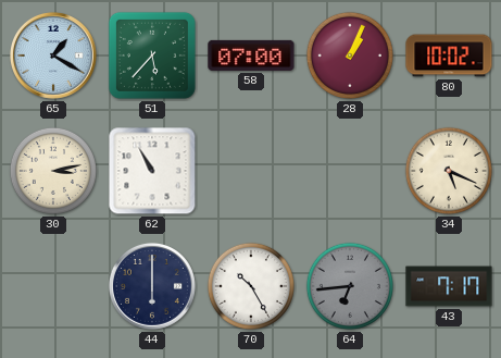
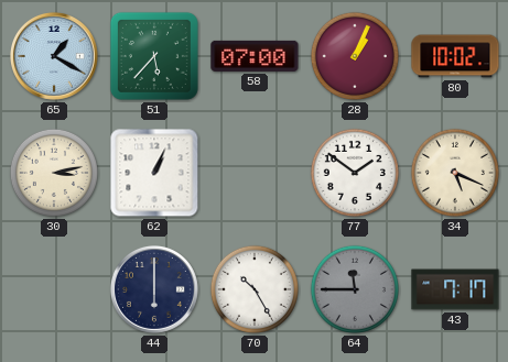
62: 10:55 -> 1:04
77: none -> 1:51
64: 6:44 -> 11:45
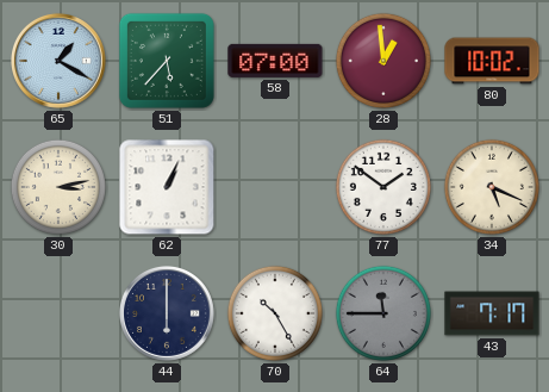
28: 1:04 -> 12:59
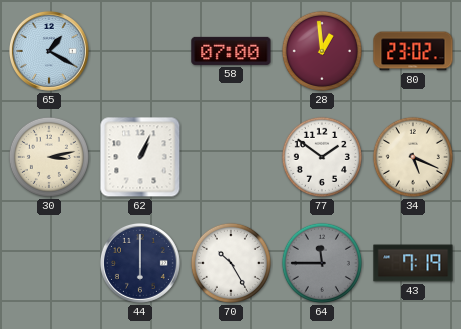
51: 5:37 -> none
80: 10:02 -> 23:02
43: 7:17 -> 7:19
